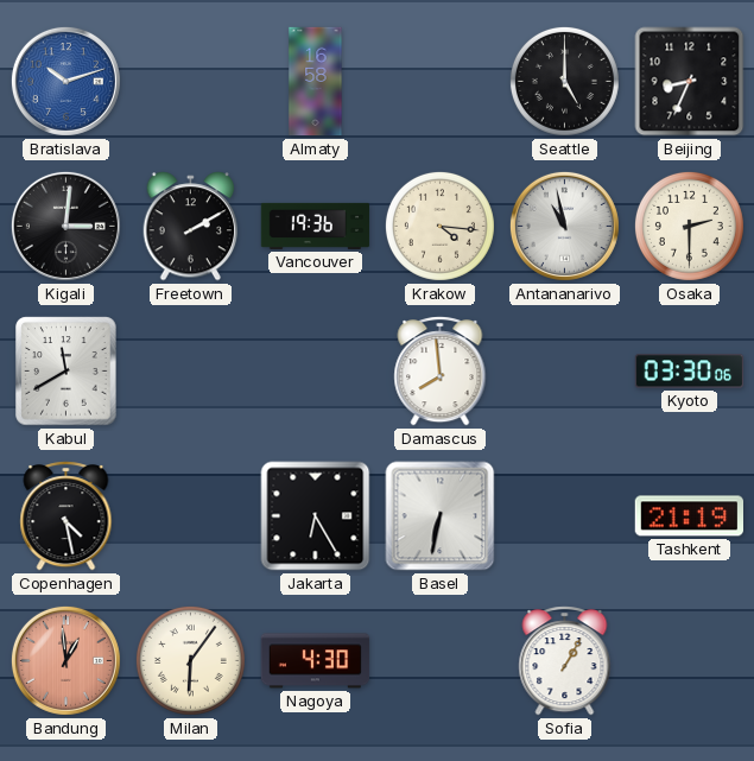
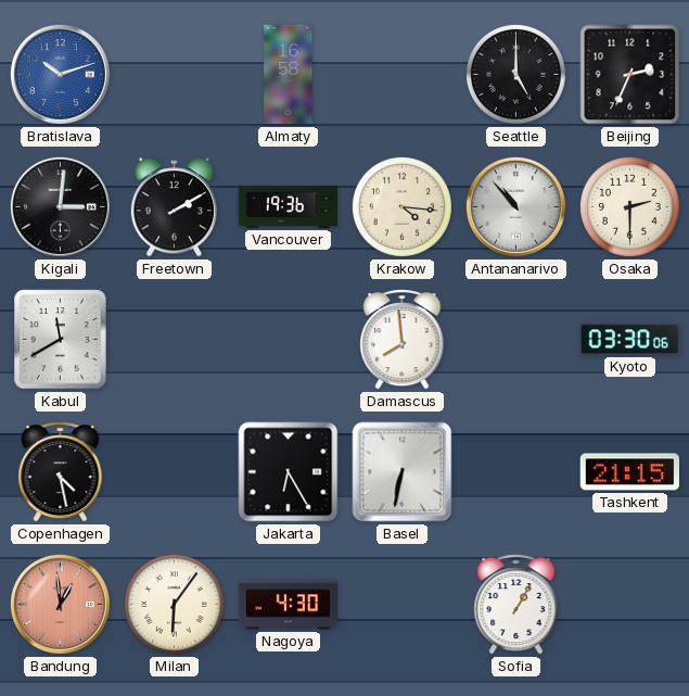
Beijing: 8:34 -> 2:34
Antananarivo: 10:58 -> 10:53
Tashkent: 21:19 -> 21:15
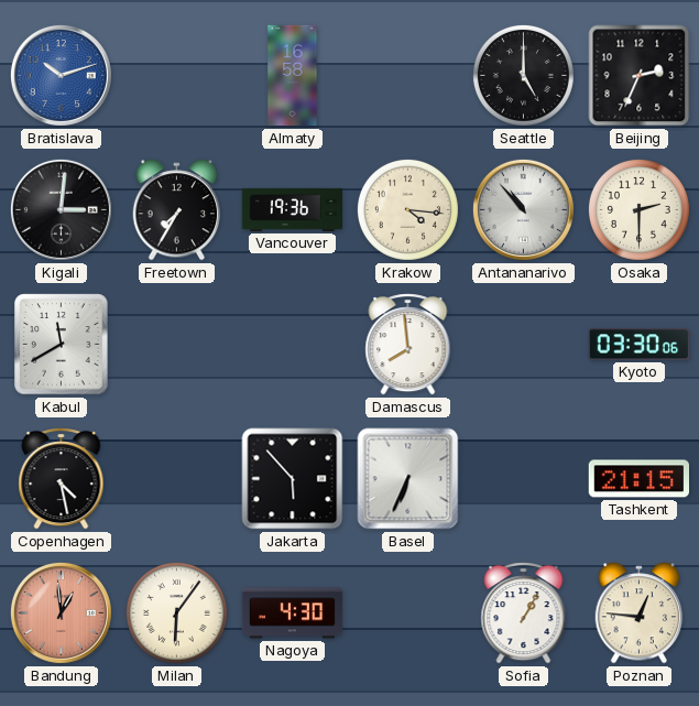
Freetown: 2:10 -> 7:35
Jakarta: 6:25 -> 5:53
Basel: 6:32 -> 6:34
Poznan: none -> 12:46
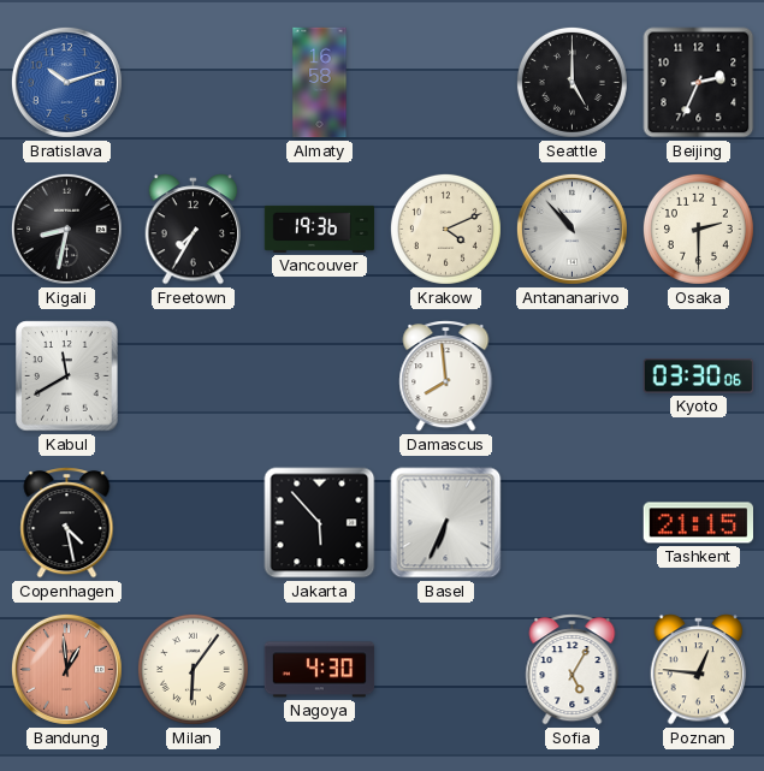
Kigali: 3:01 -> 8:32
Krakow: 4:16 -> 4:11
Sofia: 1:05 -> 5:05
